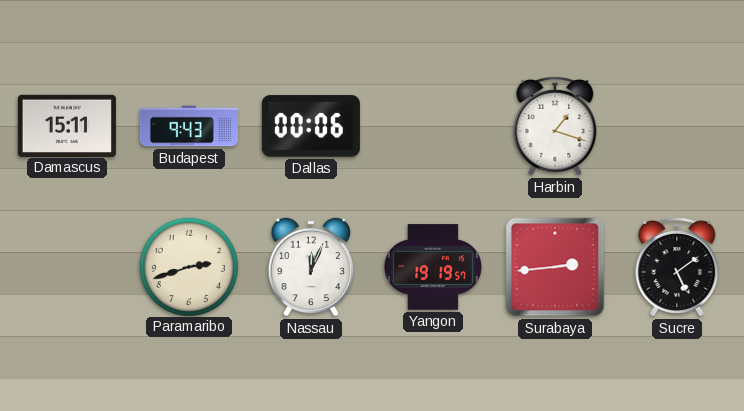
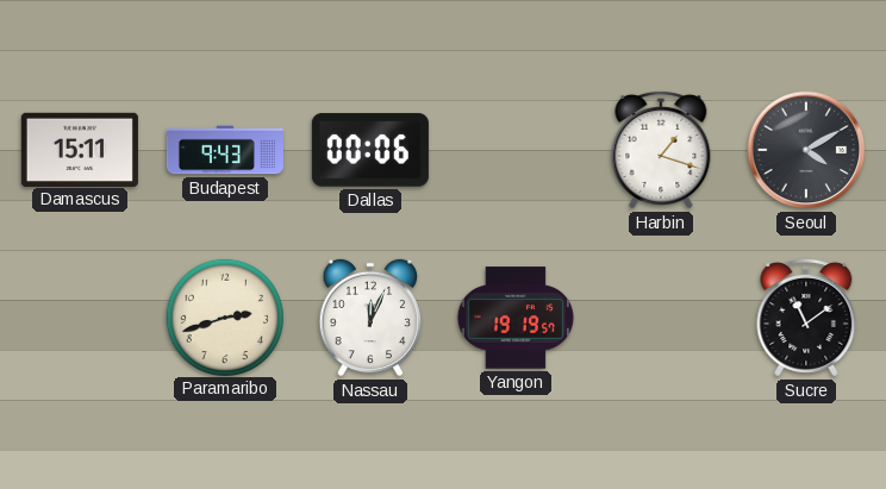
Seoul: none -> 4:10
Surabaya: 2:44 -> none
Sucre: 5:09 -> 11:09
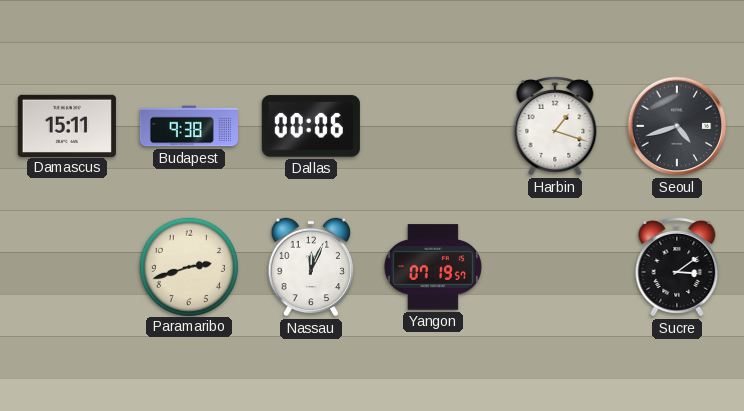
Budapest: 9:43 -> 9:38
Seoul: 4:10 -> 4:42
Yangon: 19:19 -> 07:19
Sucre: 11:09 -> 3:09
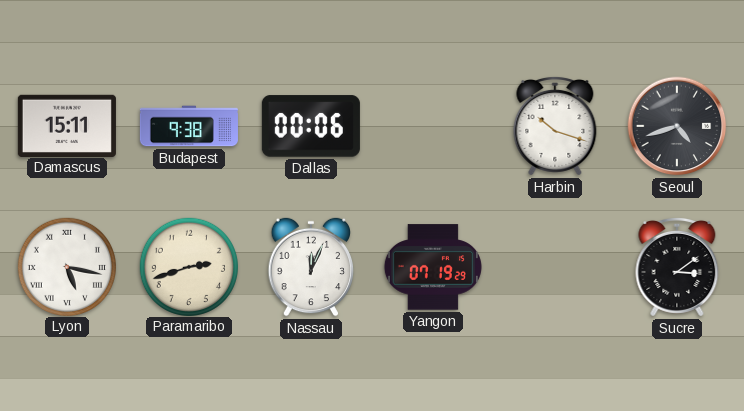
Harbin: 1:18 -> 10:18
Lyon: none -> 5:17
Yangon: 07:19:57 -> 07:19:29
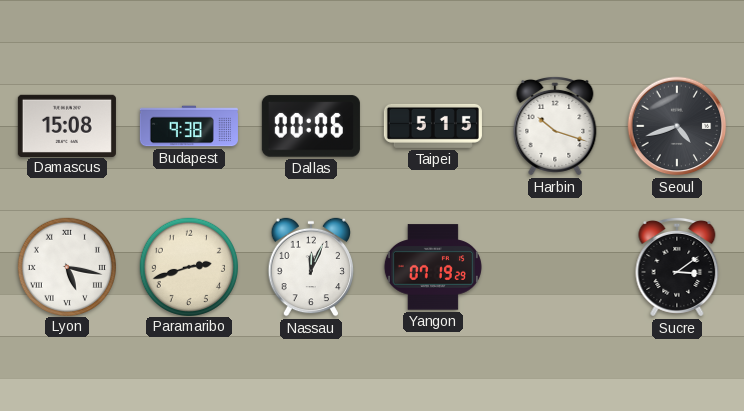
Damascus: 15:11 -> 15:08
Taipei: none -> 5:15
